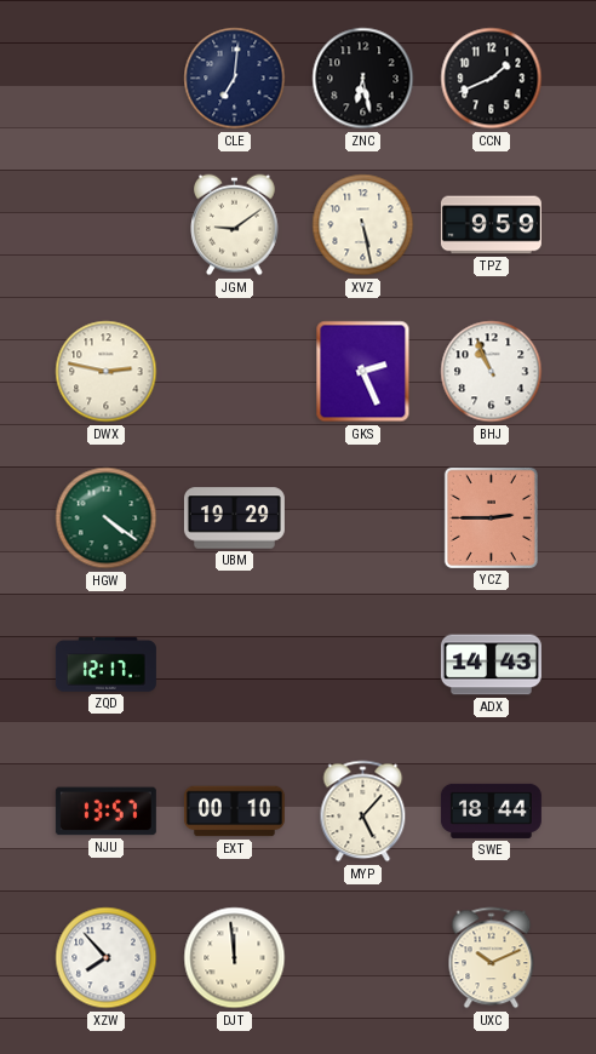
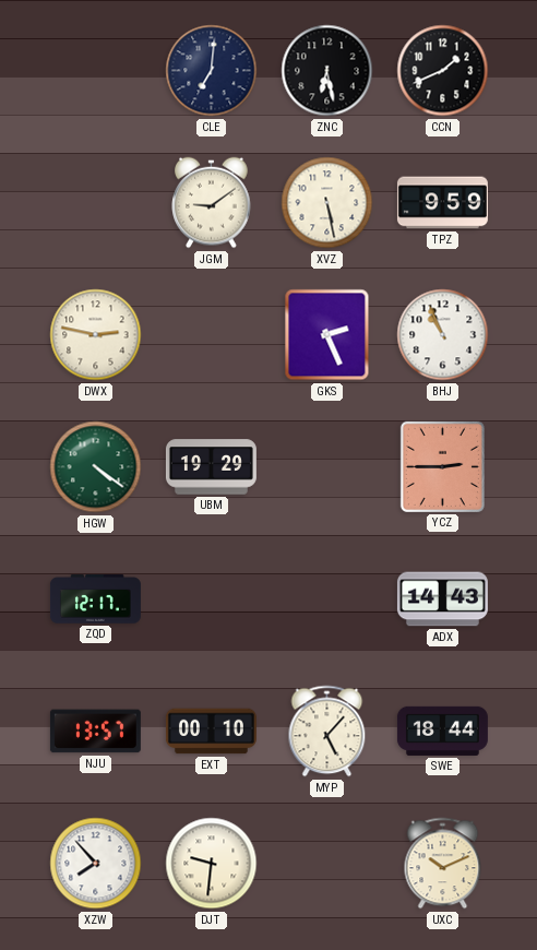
DJT: 11:59 -> 9:31
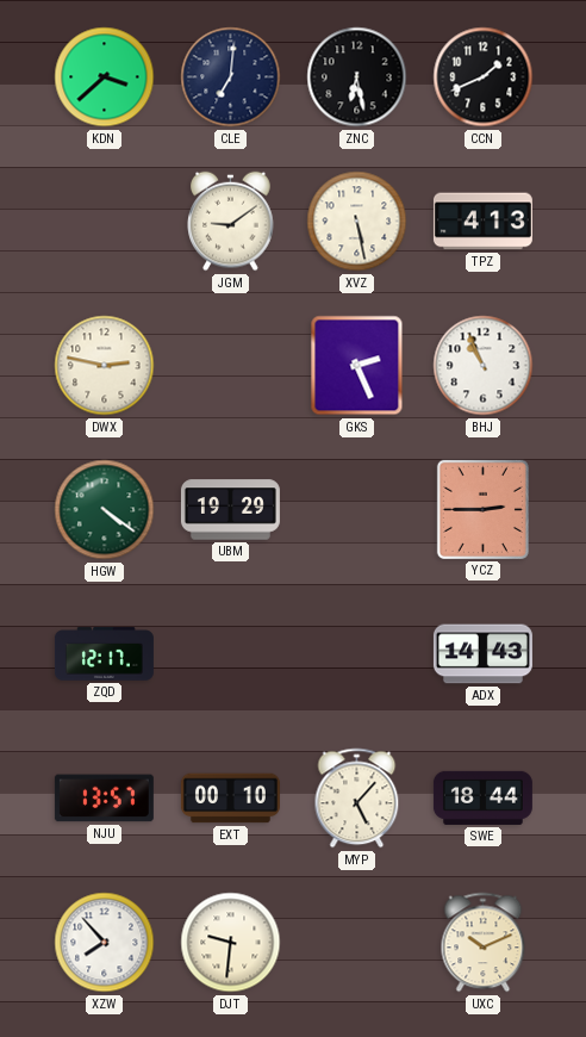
KDN: none -> 3:38
TPZ: 9:59 -> 4:13
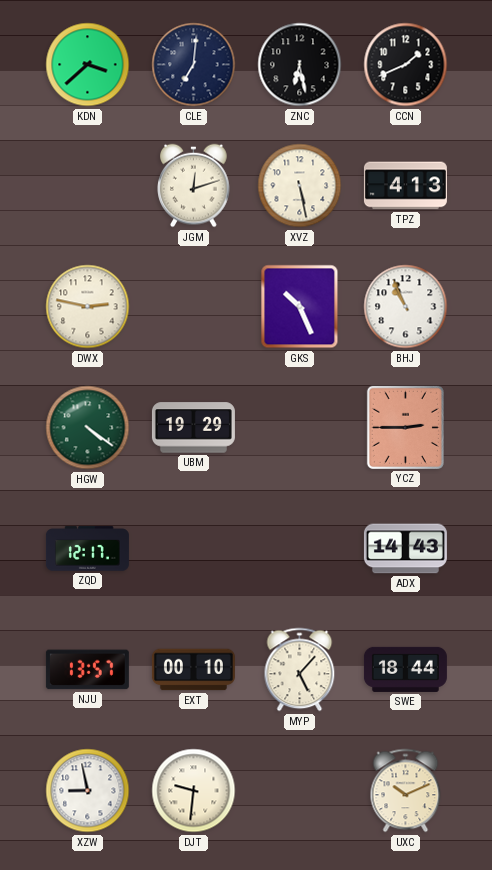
JGM: 9:09 -> 12:12
GKS: 2:26 -> 10:26
XZW: 7:53 -> 8:58
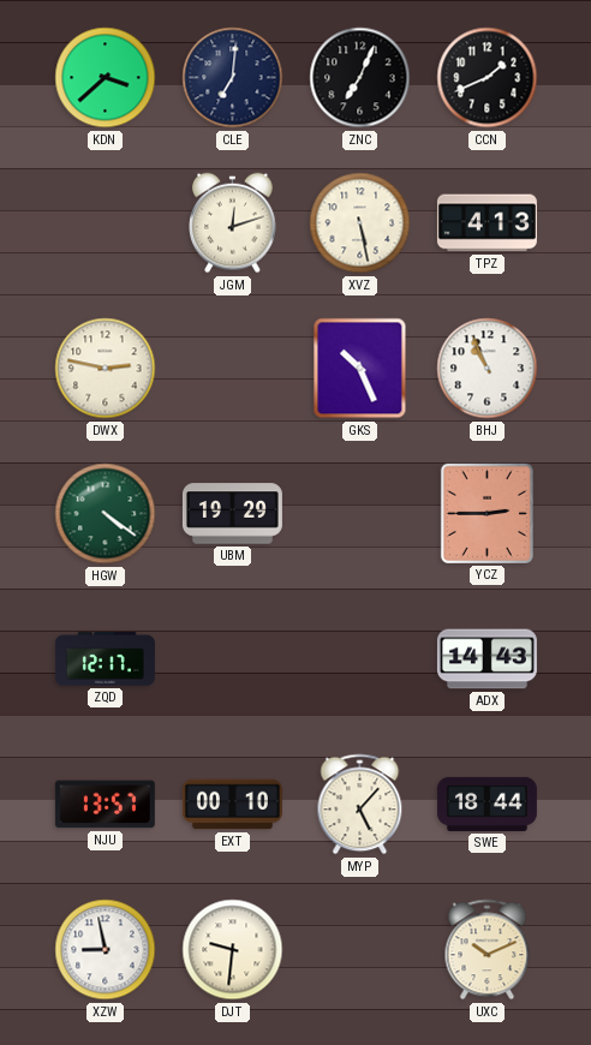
ZNC: 6:28 -> 7:04
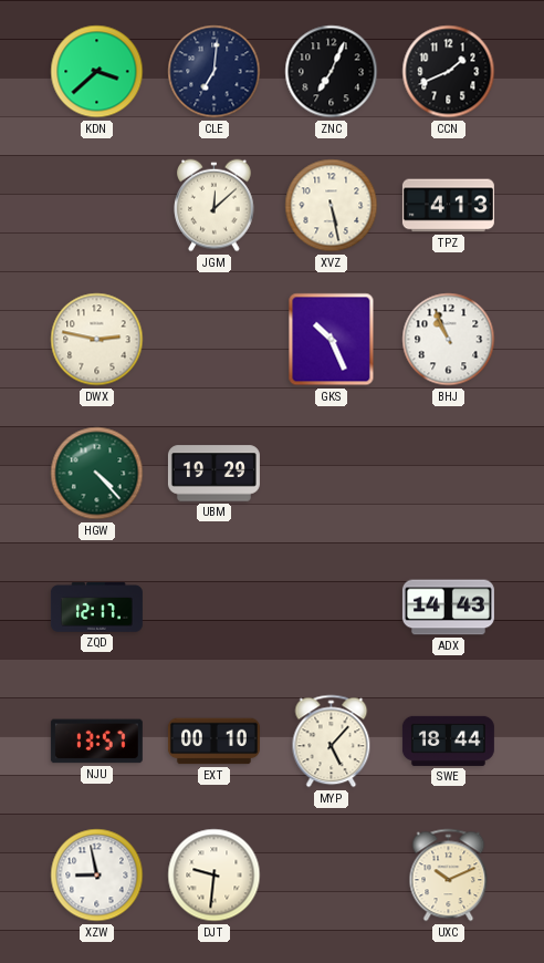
JGM: 12:12 -> 12:08
HGW: 4:21 -> 4:23
YCZ: 2:45 -> none
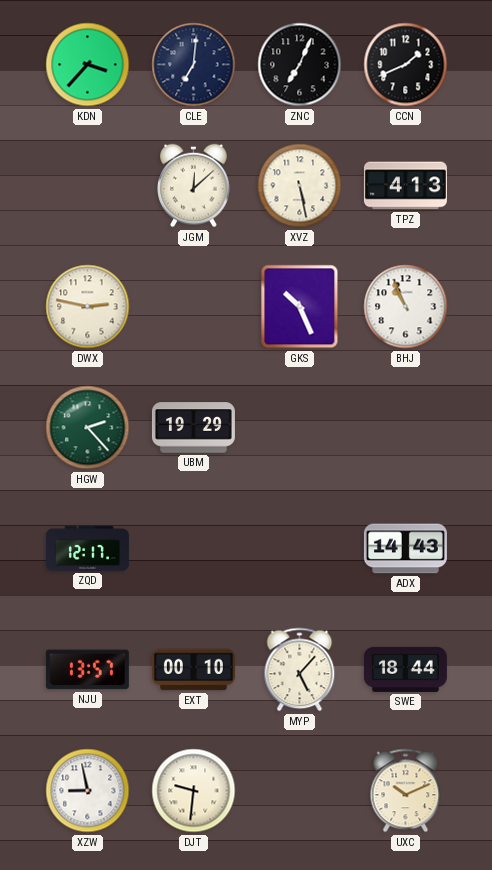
KDN: 3:38 -> 3:37
HGW: 4:23 -> 2:23
